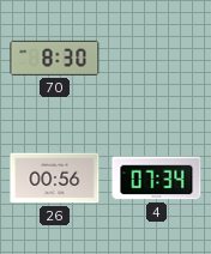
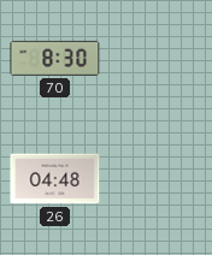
26: 00:56 -> 04:48
4: 07:34 -> none
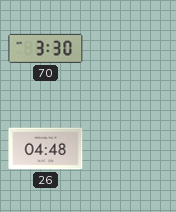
70: 8:30 -> 3:30
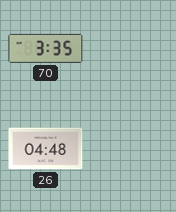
70: 3:30 -> 3:35
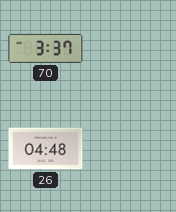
70: 3:35 -> 3:37
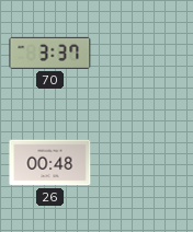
26: 04:48 -> 00:48
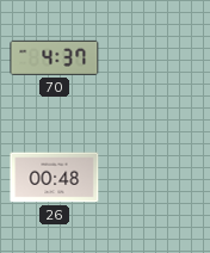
70: 3:37 -> 4:37
